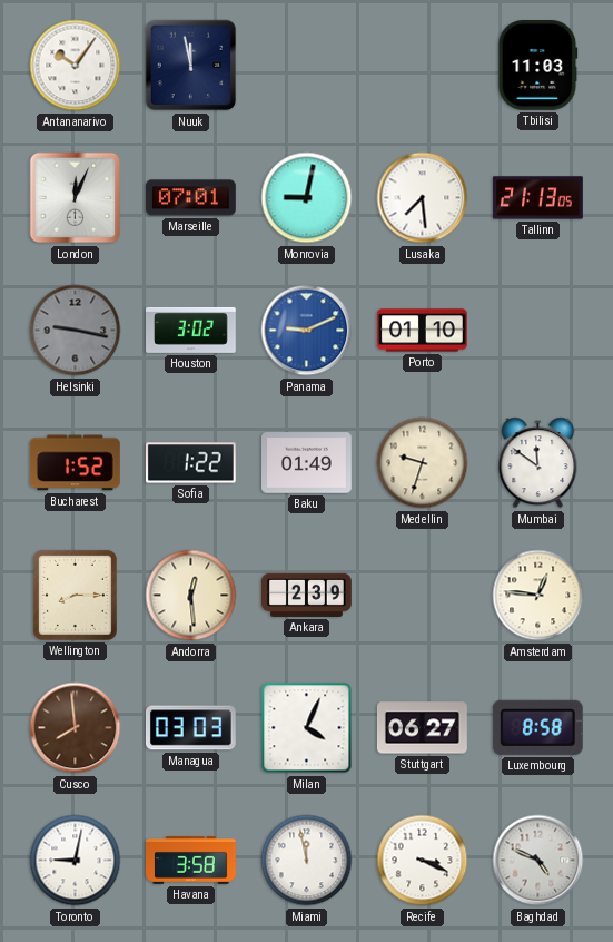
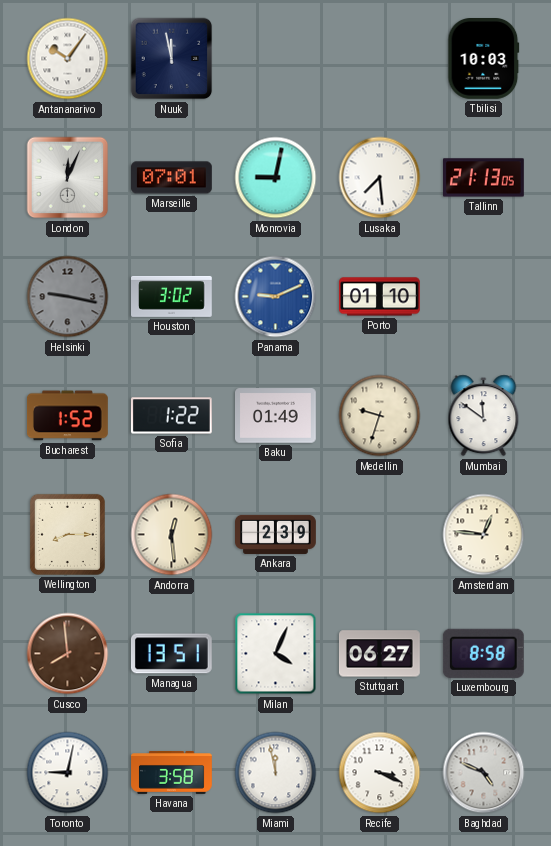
Tbilisi: 11:03 -> 10:03
Managua: 03:03 -> 13:51
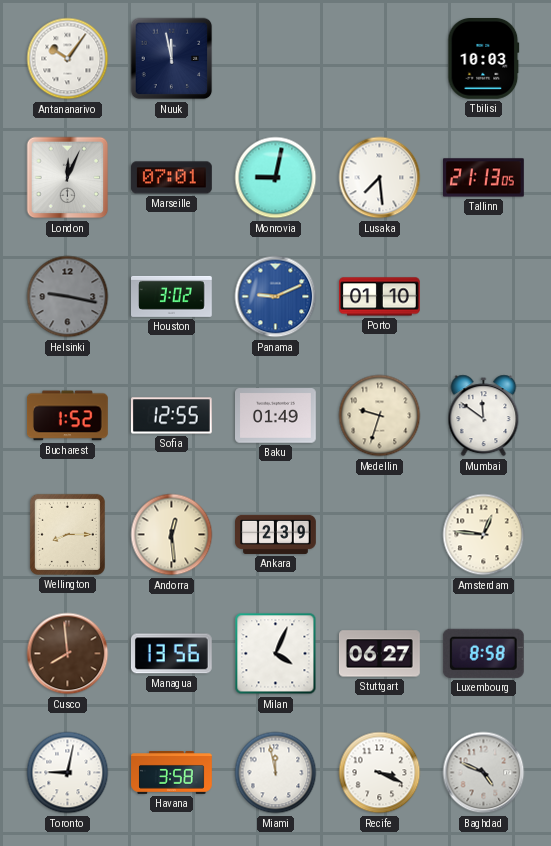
Sofia: 1:22 -> 12:55
Managua: 13:51 -> 13:56
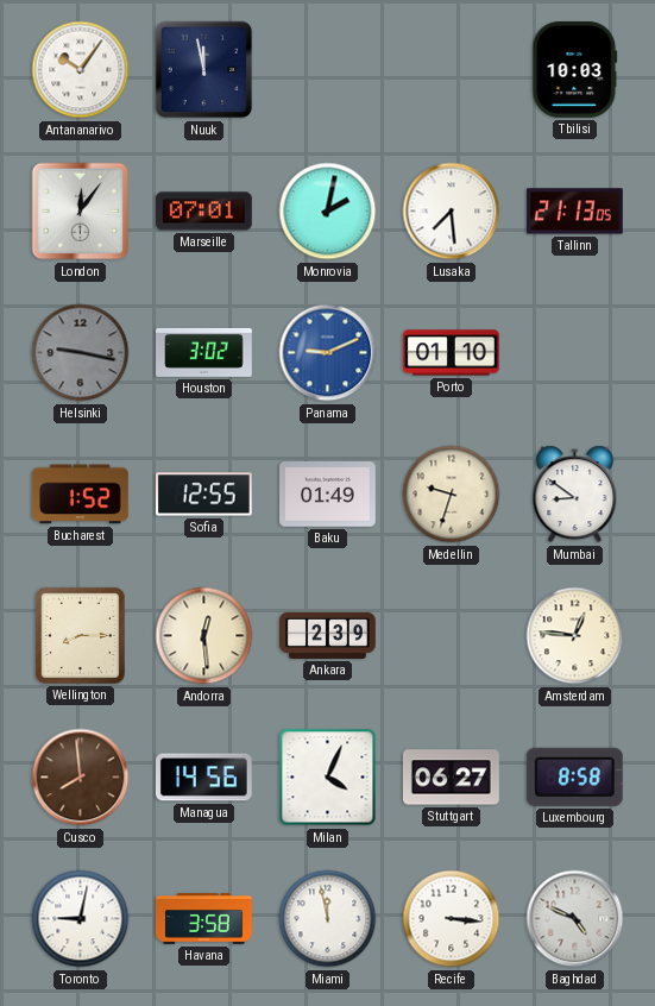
London: 12:04 -> 12:06
Monrovia: 9:02 -> 2:02
Mumbai: 11:51 -> 8:51
Managua: 13:56 -> 14:56
Recife: 3:19 -> 3:16
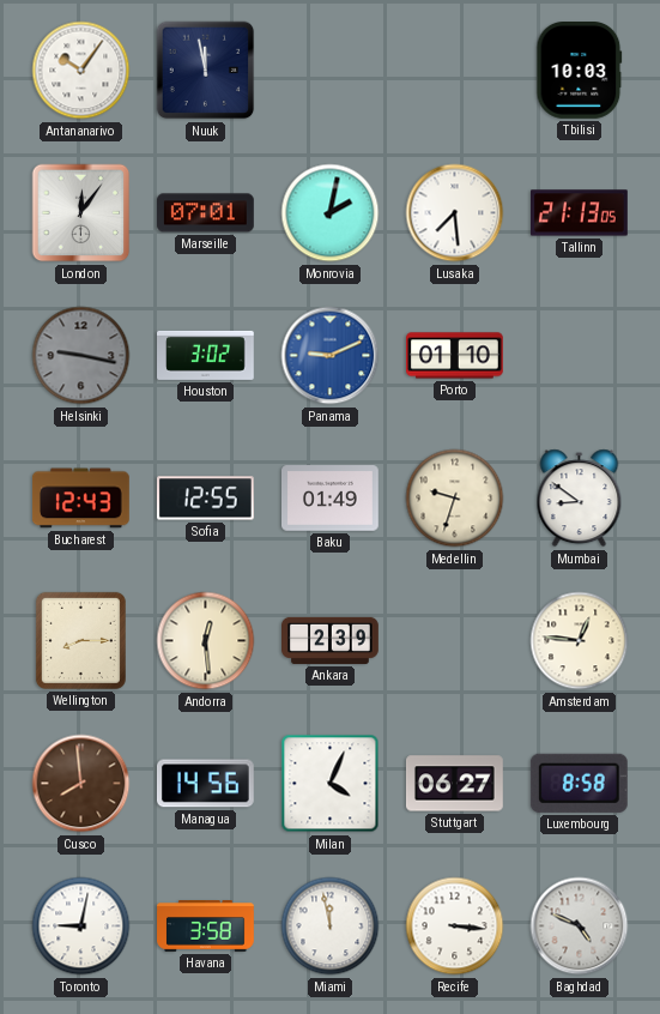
Bucharest: 1:52 -> 12:43
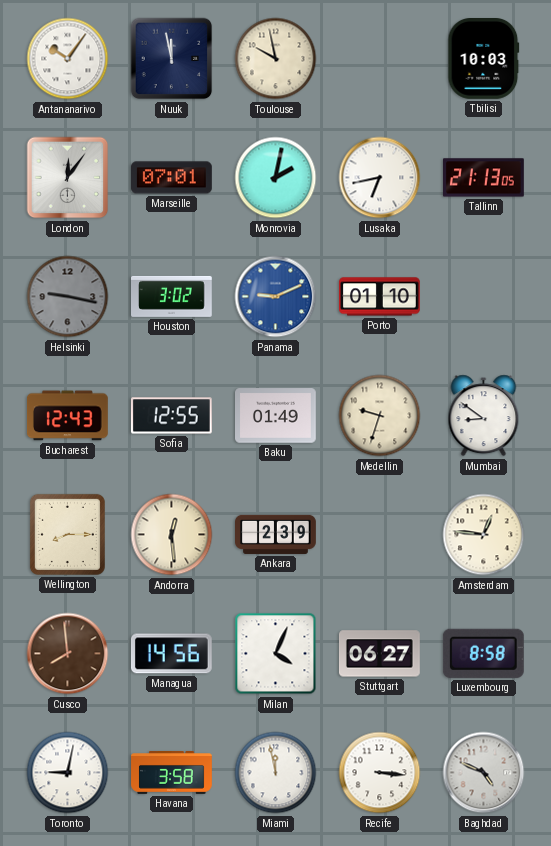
Toulouse: none -> 9:58
Lusaka: 7:29 -> 6:43
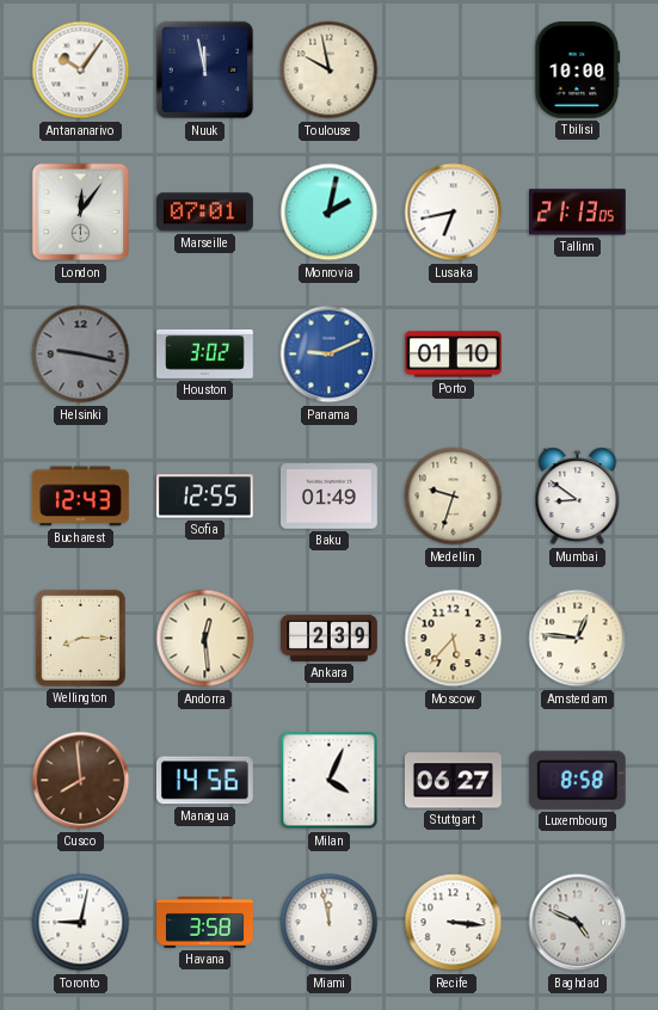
Tbilisi: 10:03 -> 10:00
Moscow: none -> 5:37
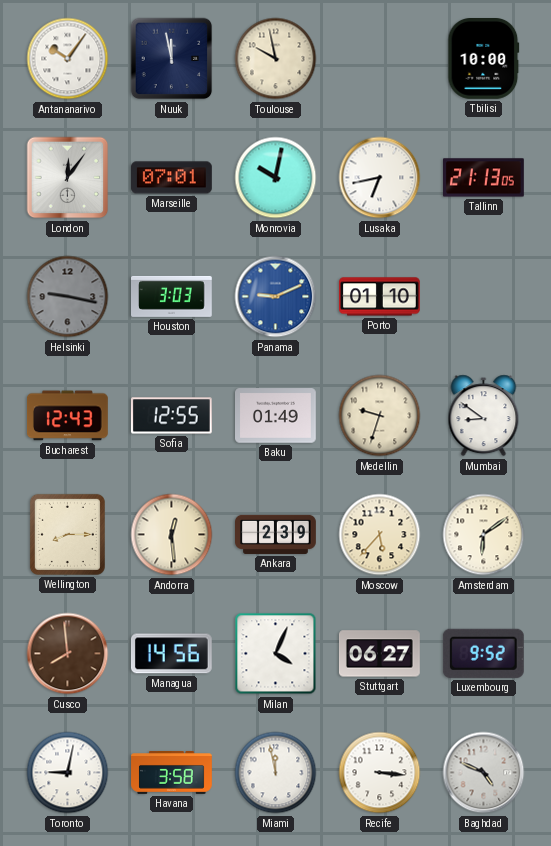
Monrovia: 2:02 -> 10:02
Houston: 3:02 -> 3:03
Amsterdam: 12:46 -> 6:09
Luxembourg: 8:58 -> 9:52
